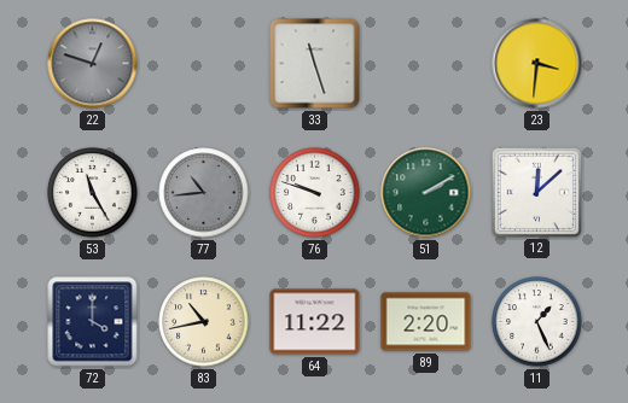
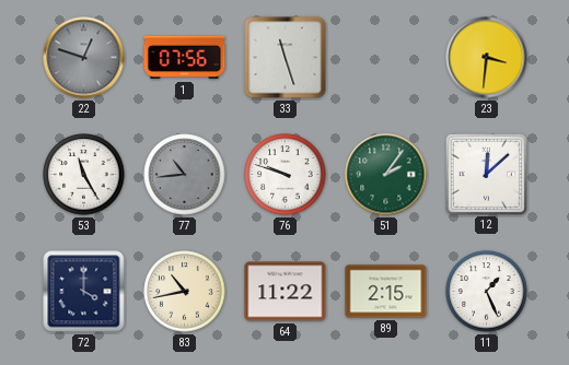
1: none -> 07:56
51: 2:10 -> 2:06
89: 2:20 -> 2:15
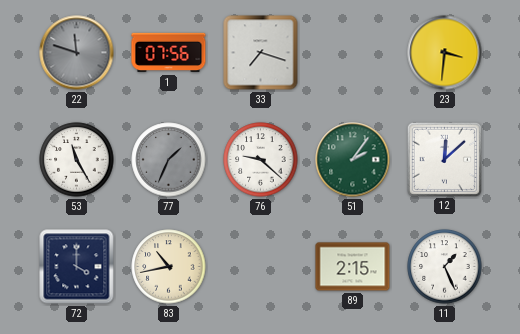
22: 12:48 -> 11:48
33: 11:27 -> 7:18
77: 10:44 -> 1:34
76: 9:48 -> 9:22
64: 11:22 -> none
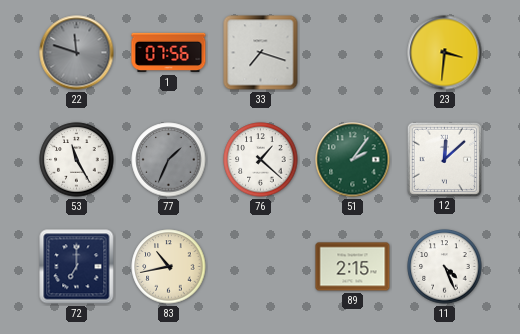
76: 9:22 -> 1:22
72: 4:00 -> 7:00
11: 1:26 -> 4:26
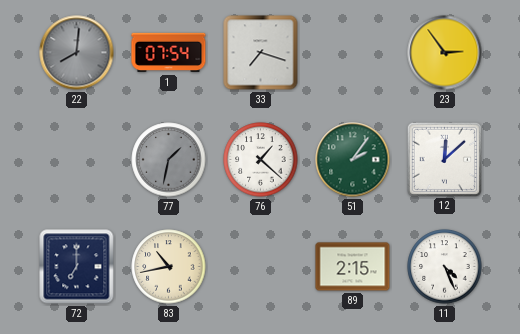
22: 11:48 -> 8:01
1: 07:56 -> 07:54
23: 3:31 -> 2:54
53: 11:25 -> none
77: 1:34 -> 1:32
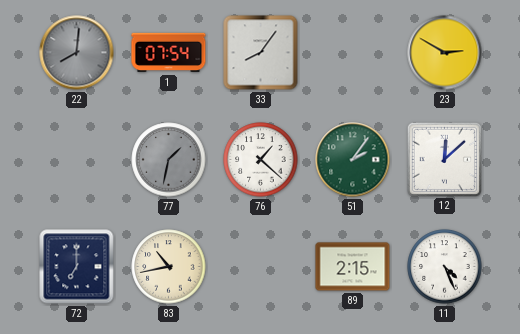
33: 7:18 -> 8:06
23: 2:54 -> 2:50
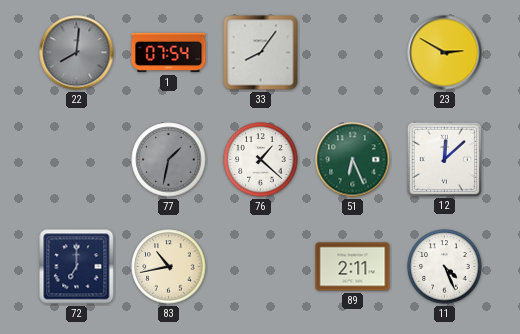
51: 2:06 -> 6:26
89: 2:15 -> 2:11
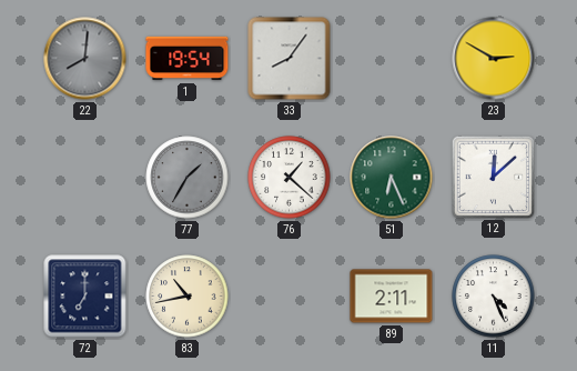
1: 07:54 -> 19:54
77: 1:32 -> 1:35
